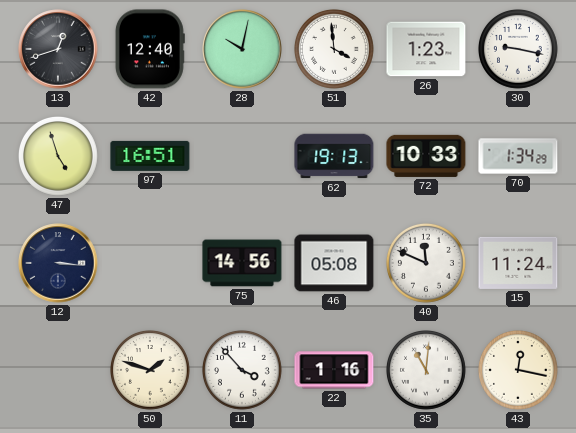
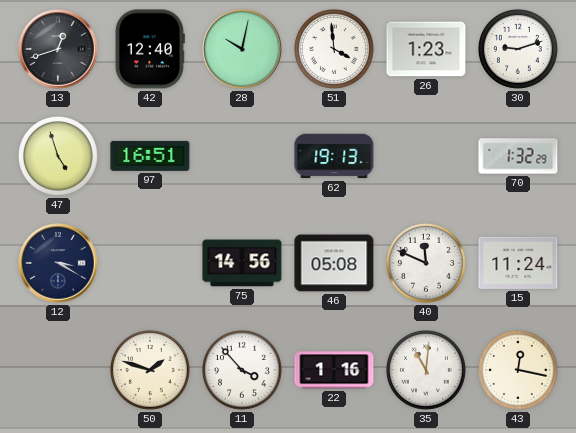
30: 9:17 -> 9:12
72: 10:33 -> none
70: 1:34 -> 1:32
12: 3:16 -> 3:20
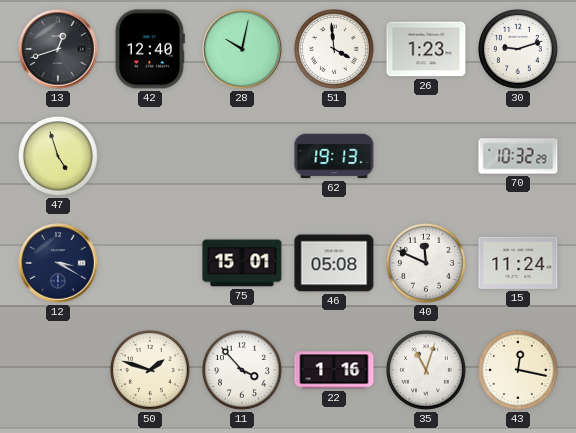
97: 16:51 -> none
70: 1:32 -> 10:32
75: 14:56 -> 15:01
35: 11:01 -> 11:03
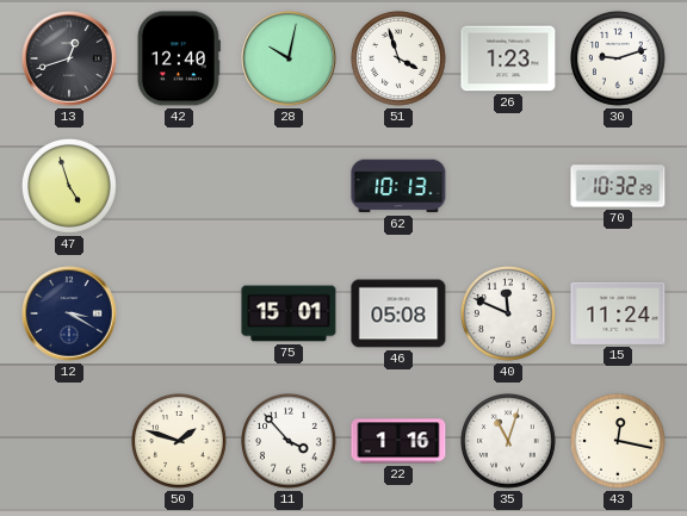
51: 3:59 -> 3:57
62: 19:13 -> 10:13
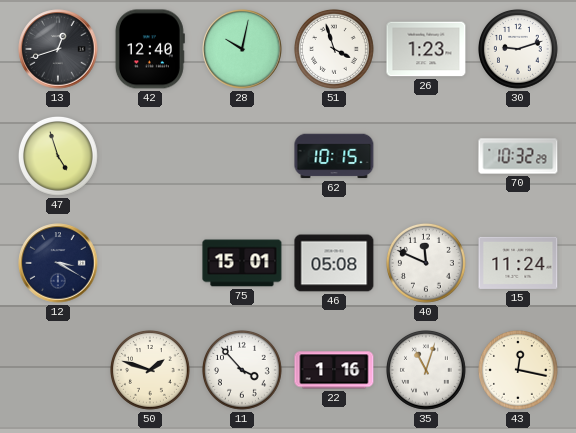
62: 10:13 -> 10:15
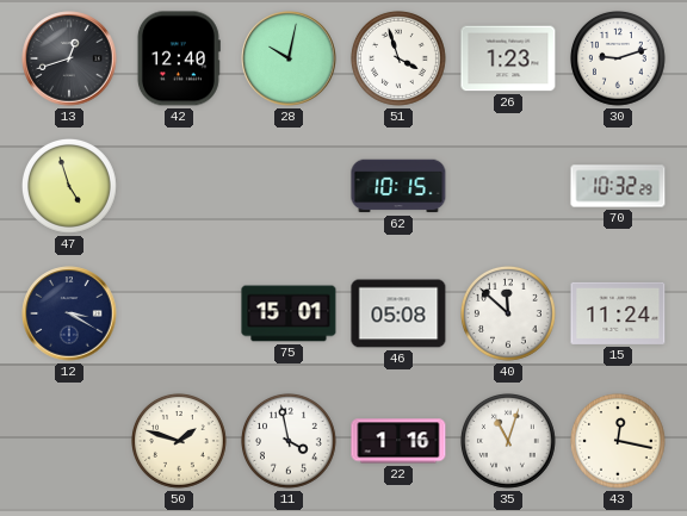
40: 11:49 -> 11:52
11: 3:53 -> 3:58
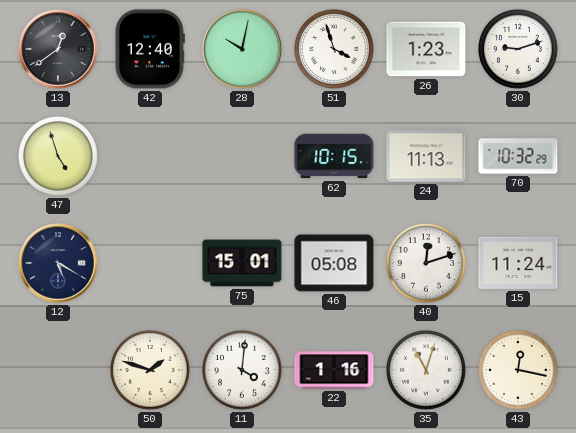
13: 12:42 -> 12:39
24: none -> 11:13
12: 3:20 -> 5:20
40: 11:52 -> 12:12
11: 3:58 -> 4:01
